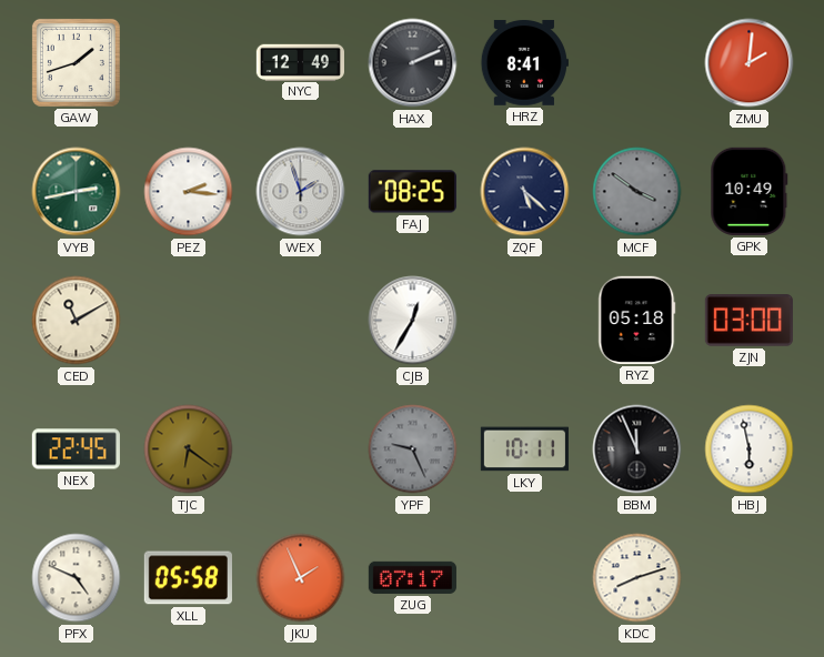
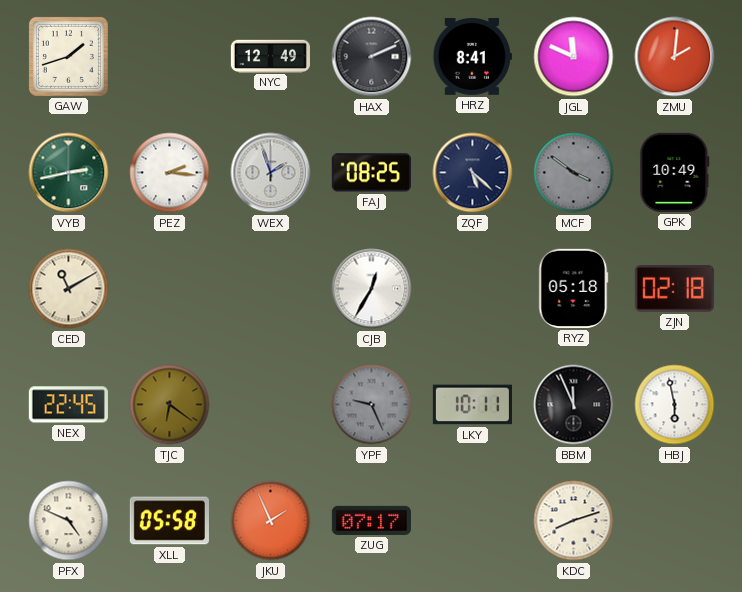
JGL: none -> 11:49
ZJN: 03:00 -> 02:18
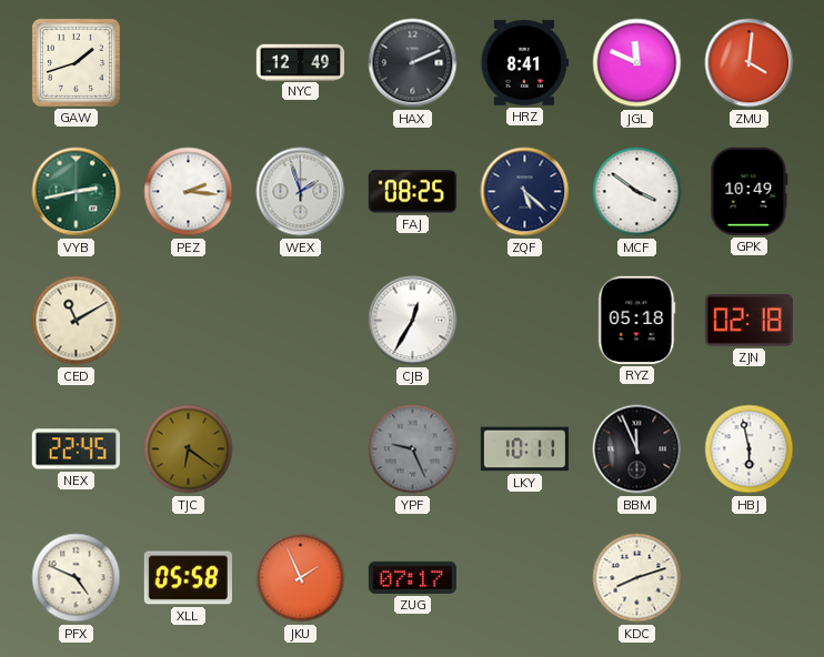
ZMU: 2:01 -> 4:01
MCF dial: grey -> white
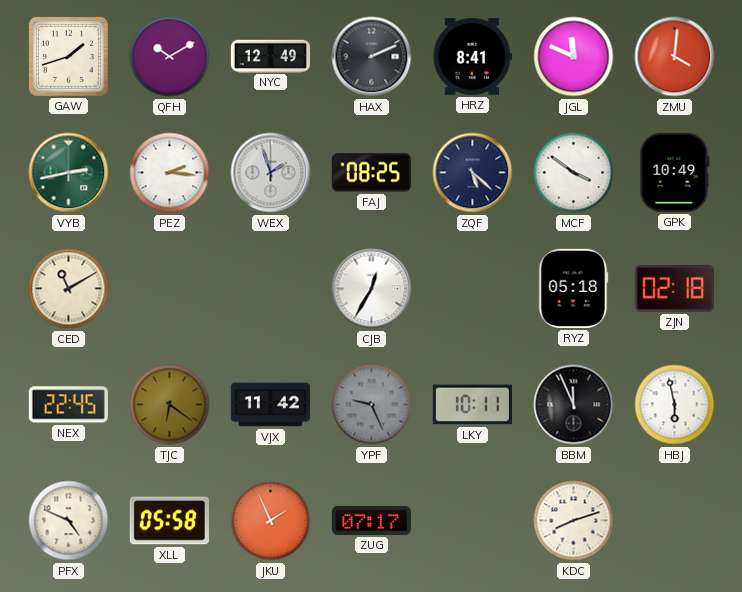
QFH: none -> 10:10
VJX: none -> 11:42
